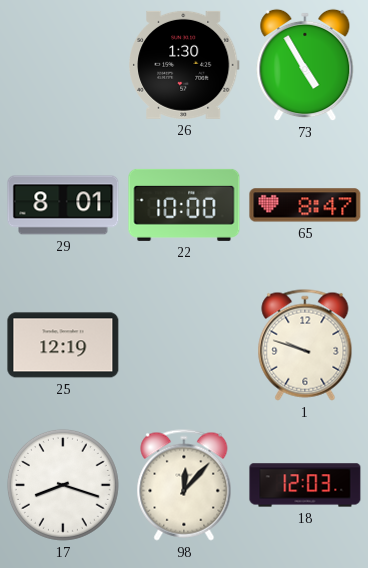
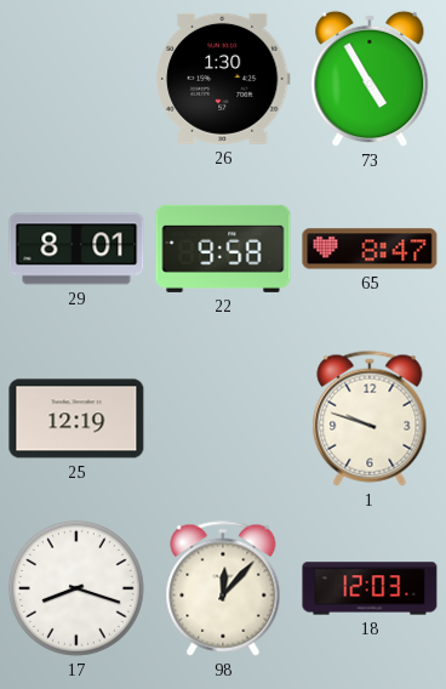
22: 10:00 -> 9:58
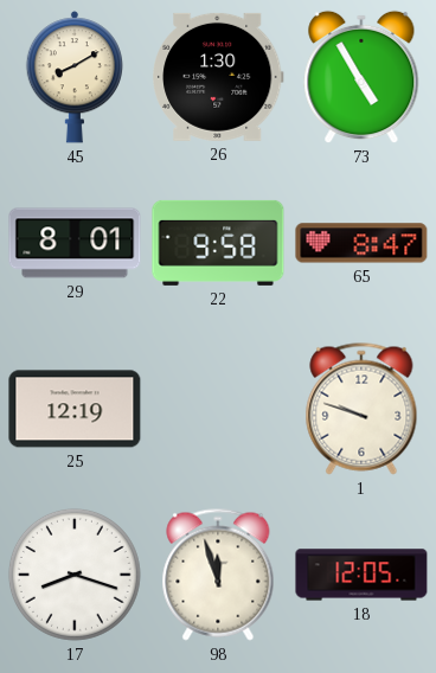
45: none -> 8:10
98: 12:07 -> 11:57
18: 12:03 -> 12:05
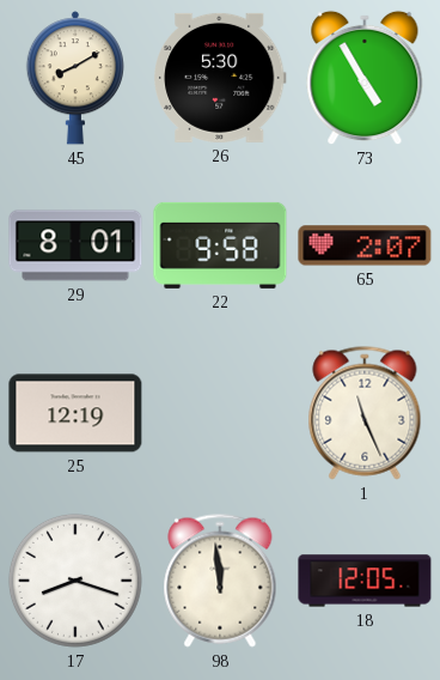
26: 1:30 -> 5:30
65: 8:47 -> 2:07
1: 9:48 -> 11:26
98: 11:57 -> 11:59
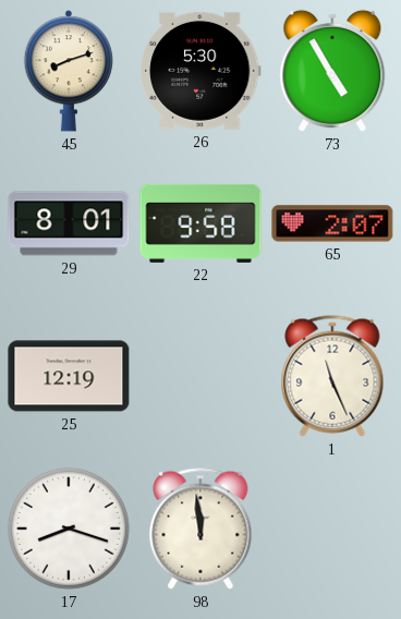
45: 8:10 -> 8:12
18: 12:05 -> none
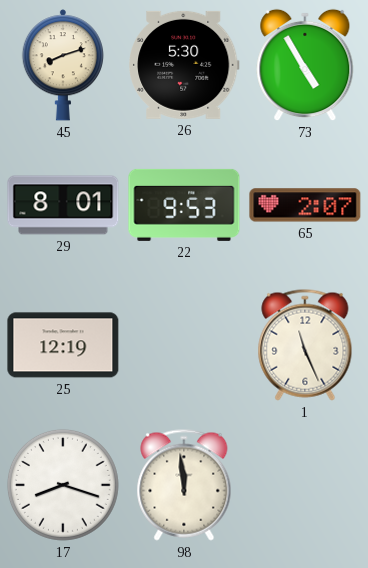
22: 9:58 -> 9:53
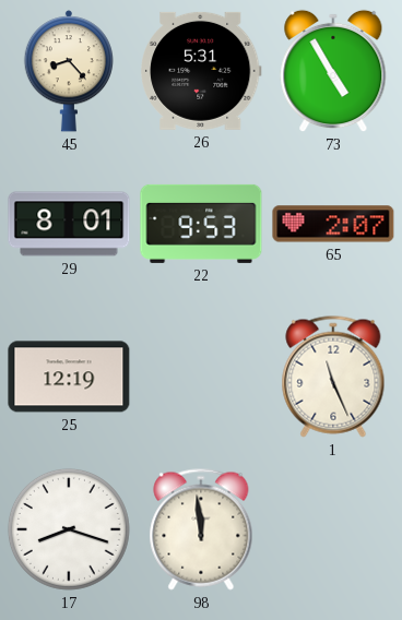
45: 8:12 -> 8:23
26: 5:30 -> 5:31
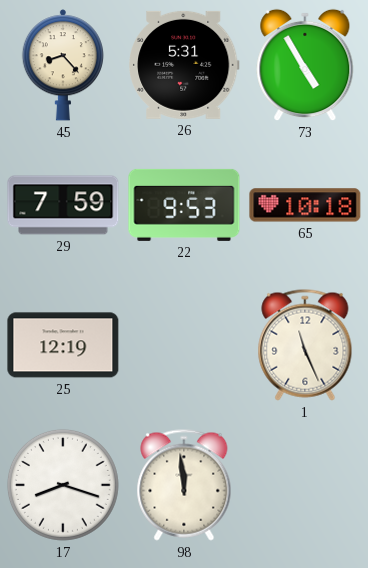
29: 8:01 -> 7:59
65: 2:07 -> 10:18
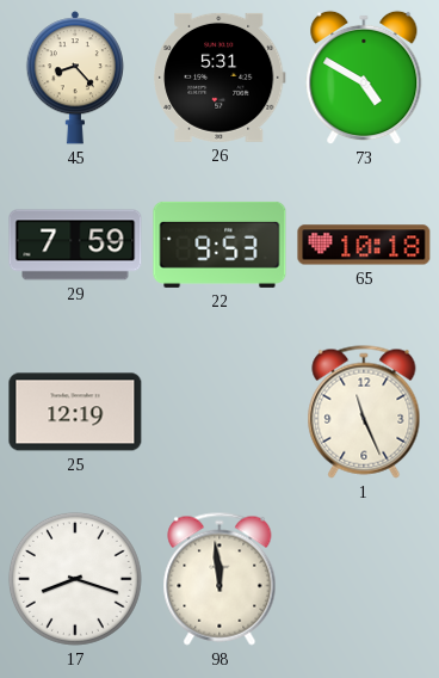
73: 4:55 -> 4:50
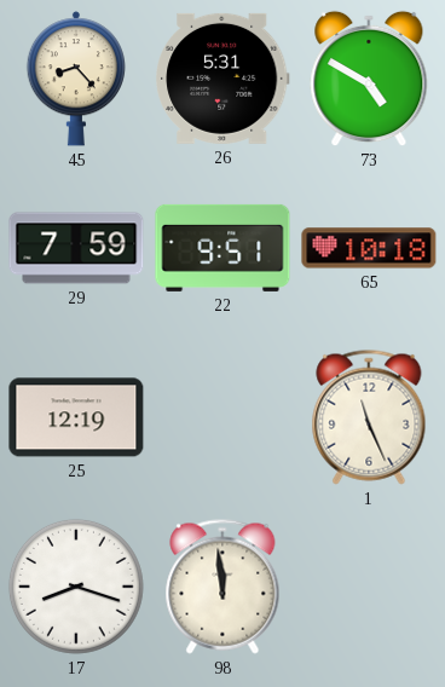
22: 9:53 -> 9:51
